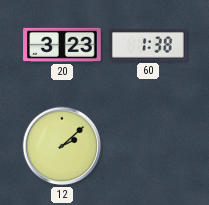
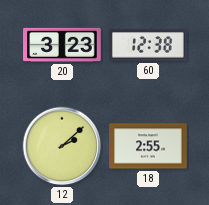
60: 1:38 -> 12:38
18: none -> 2:55
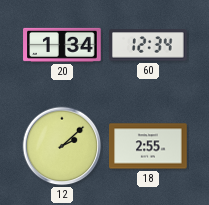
20: 3:23 -> 1:34
60: 12:38 -> 12:34
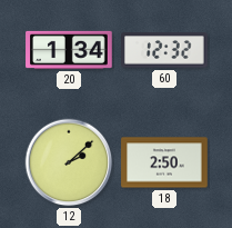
60: 12:34 -> 12:32
18: 2:55 -> 2:50
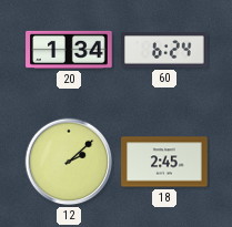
60: 12:32 -> 6:24
18: 2:50 -> 2:45
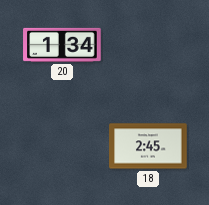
60: 6:24 -> none
12: 2:08 -> none
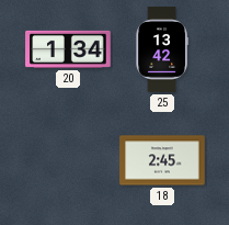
25: none -> 13:42
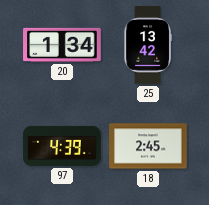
97: none -> 4:39
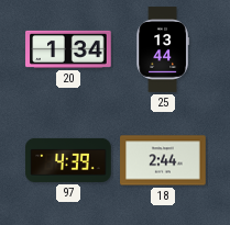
25: 13:42 -> 13:44
18: 2:45 -> 2:44
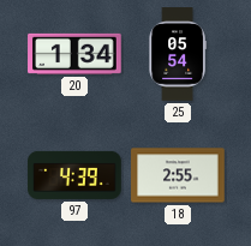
25: 13:44 -> 05:54
18: 2:44 -> 2:55
